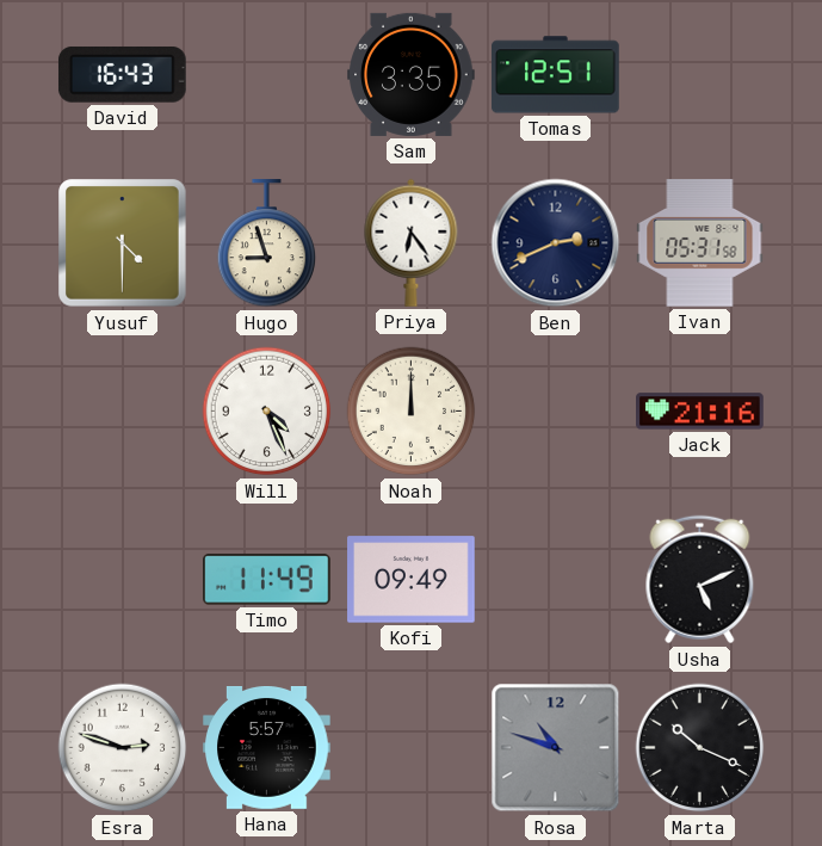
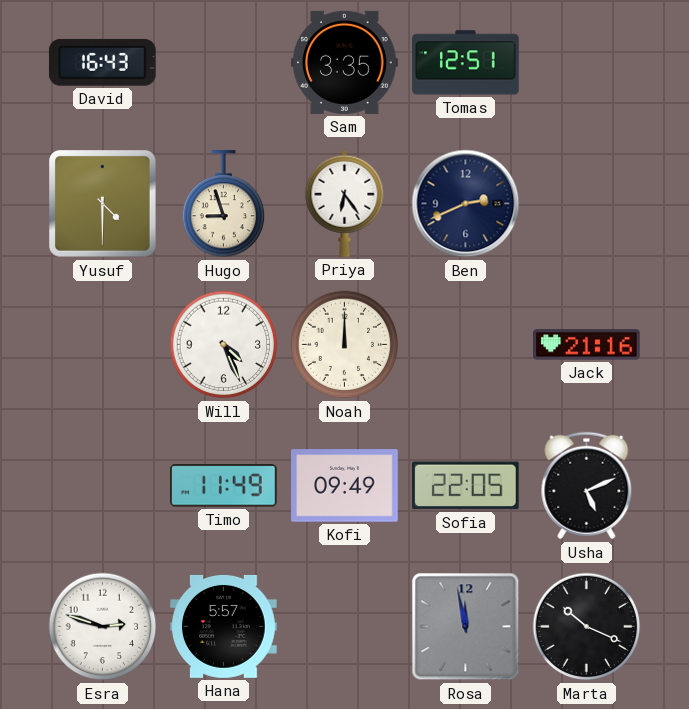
Ivan: 05:31 -> none
Sofia: none -> 22:05
Rosa: 10:48 -> 11:58
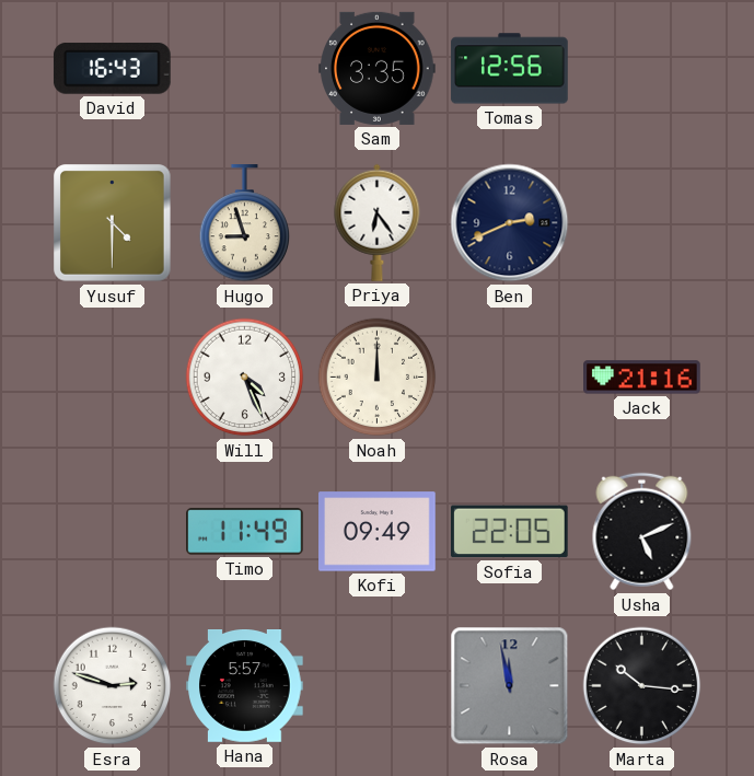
Tomas: 12:51 -> 12:56
Marta: 10:19 -> 10:16
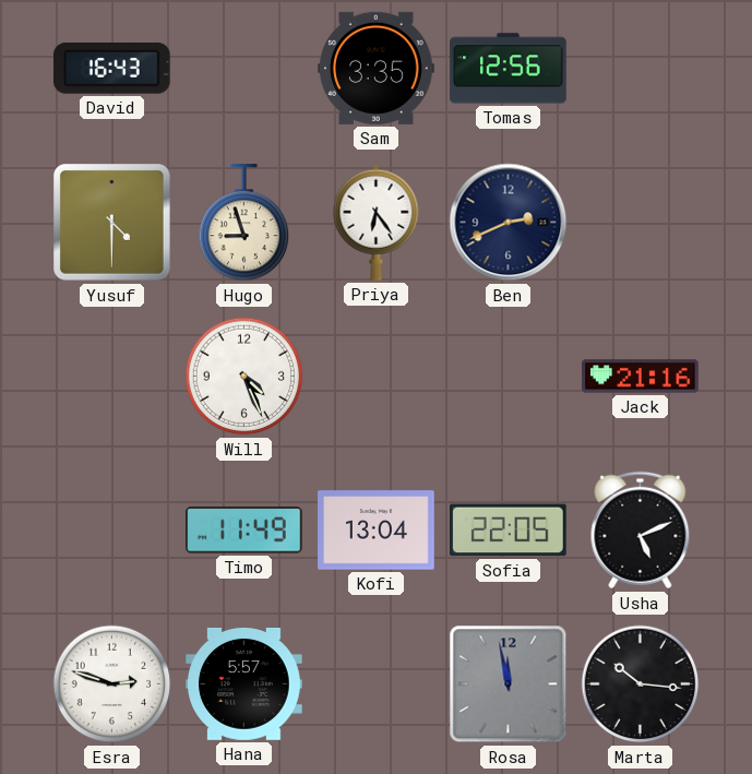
Noah: 12:00 -> none
Kofi: 09:49 -> 13:04
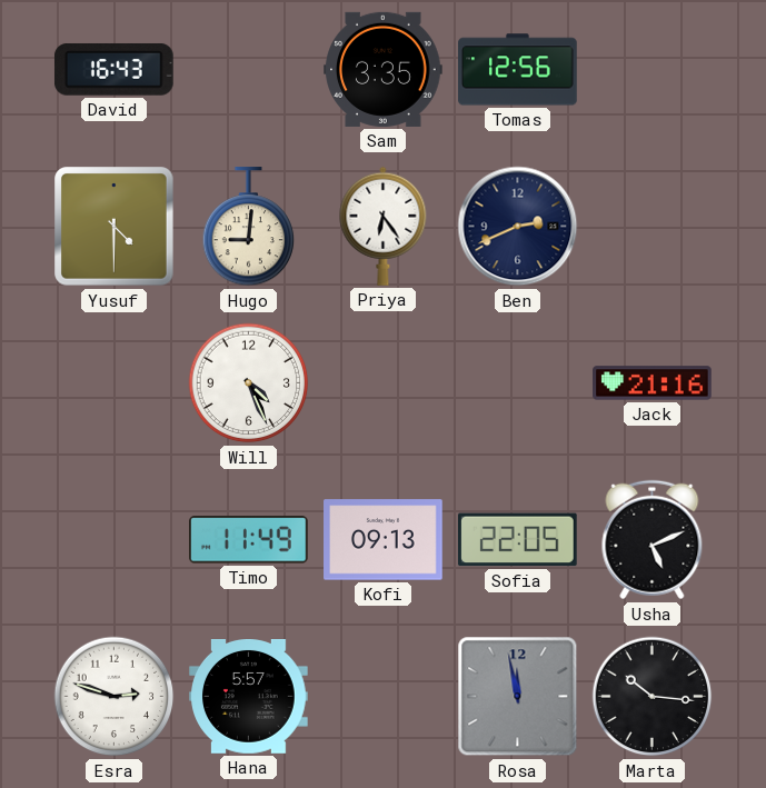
Hugo: 8:57 -> 9:01
Kofi: 13:04 -> 09:13
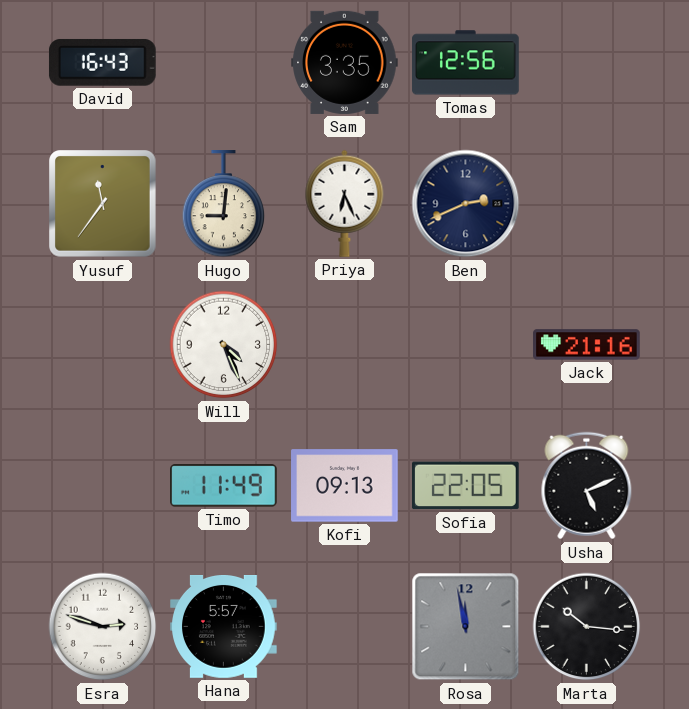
Yusuf: 4:30 -> 11:36
Priya: 6:24 -> 6:26
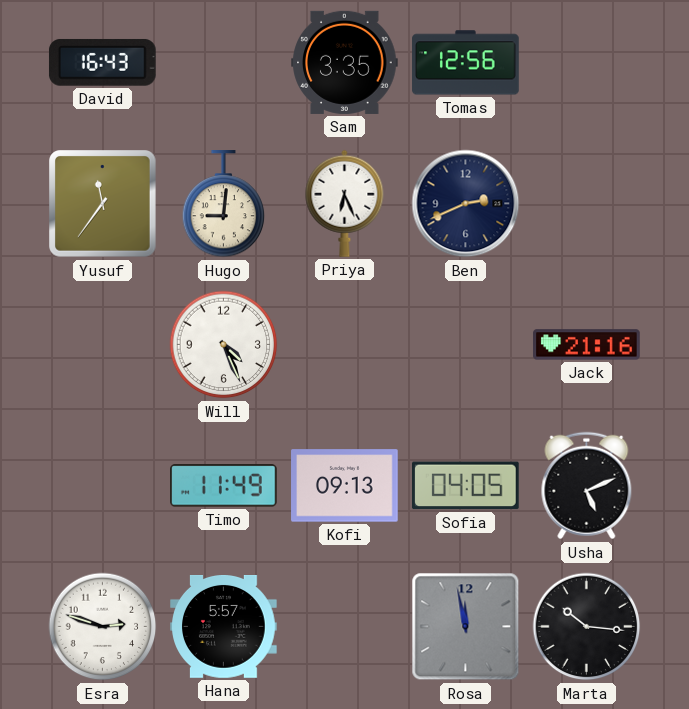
Sofia: 22:05 -> 04:05
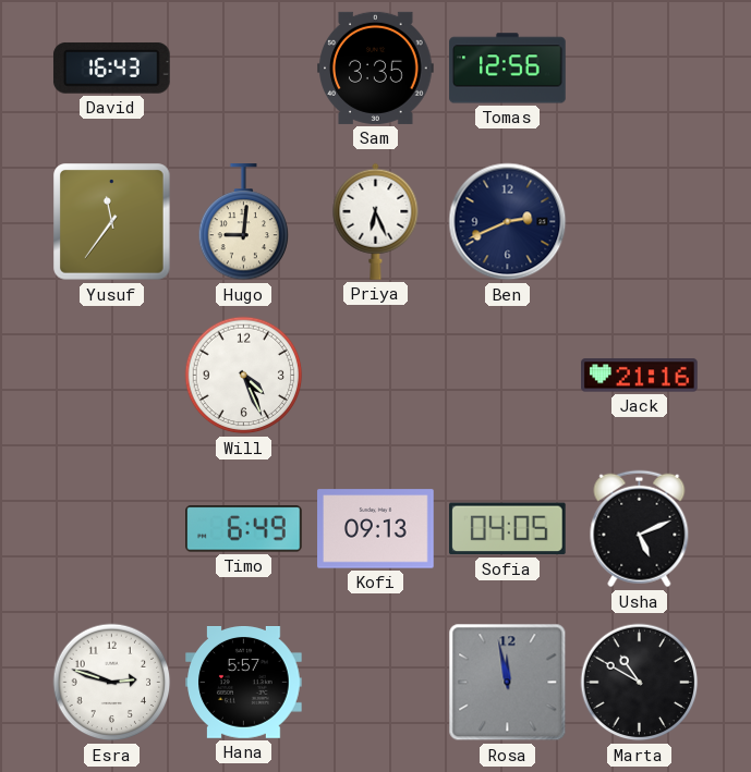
Timo: 11:49 -> 6:49
Marta: 10:16 -> 10:50
